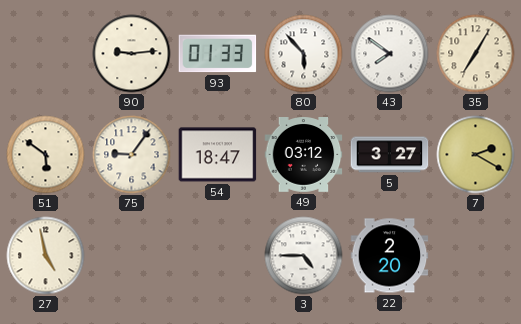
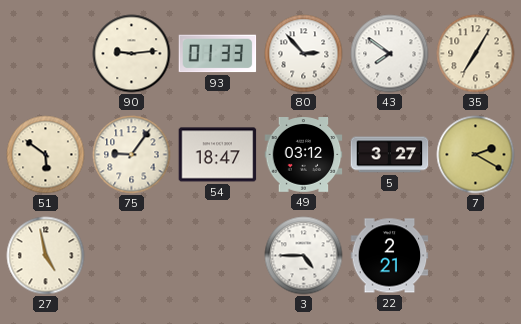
80: 5:53 -> 2:53
22: 2:20 -> 2:21
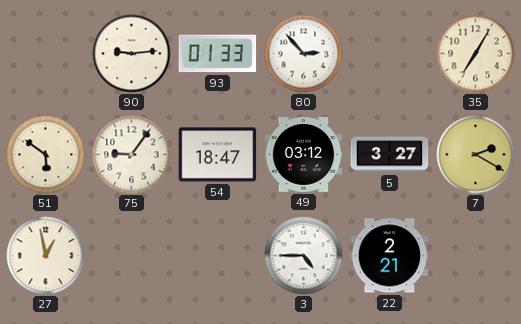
43: 7:51 -> none
27: 4:58 -> 12:58
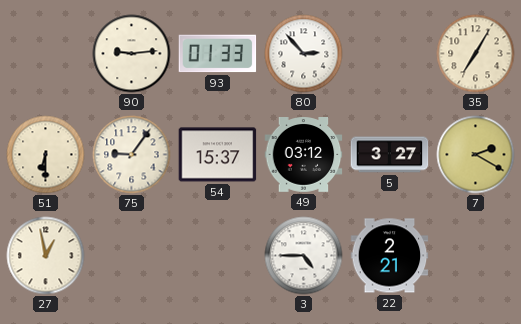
51: 5:51 -> 6:30
54: 18:47 -> 15:37
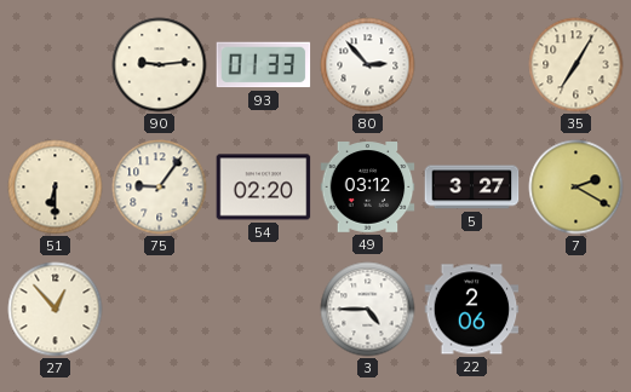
54: 15:37 -> 02:20
27: 12:58 -> 12:53
22: 2:21 -> 2:06
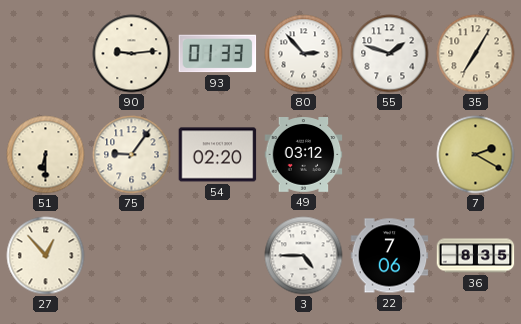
55: none -> 1:48
5: 3:27 -> none
22: 2:06 -> 7:06
36: none -> 8:35
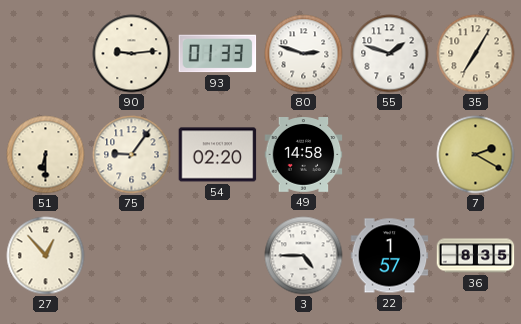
80: 2:53 -> 2:48
49: 03:12 -> 14:58
22: 7:06 -> 1:57
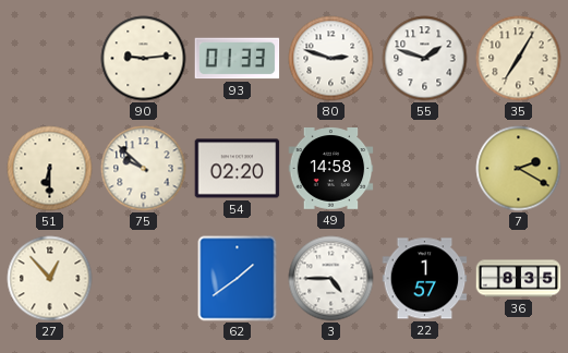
75: 9:06 -> 9:52
62: none -> 1:39
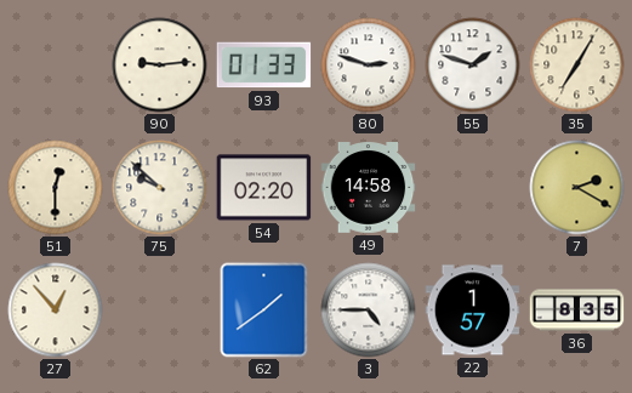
51: 6:30 -> 12:30
